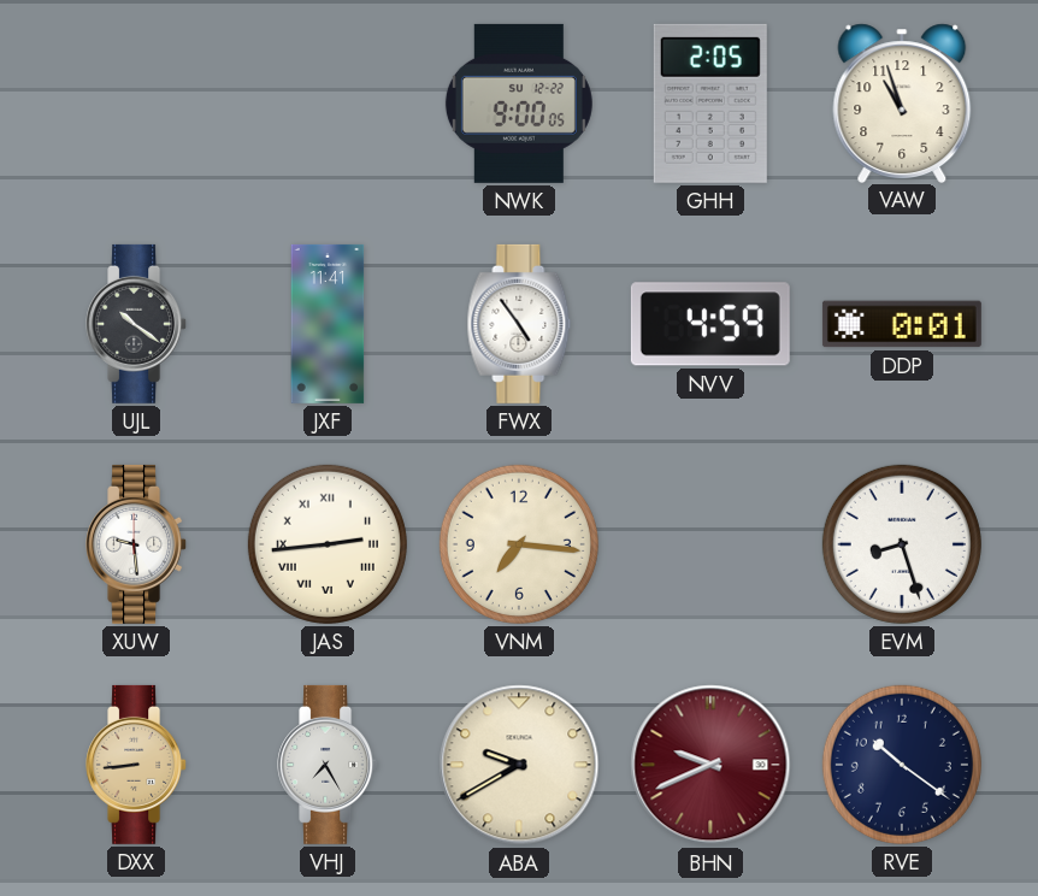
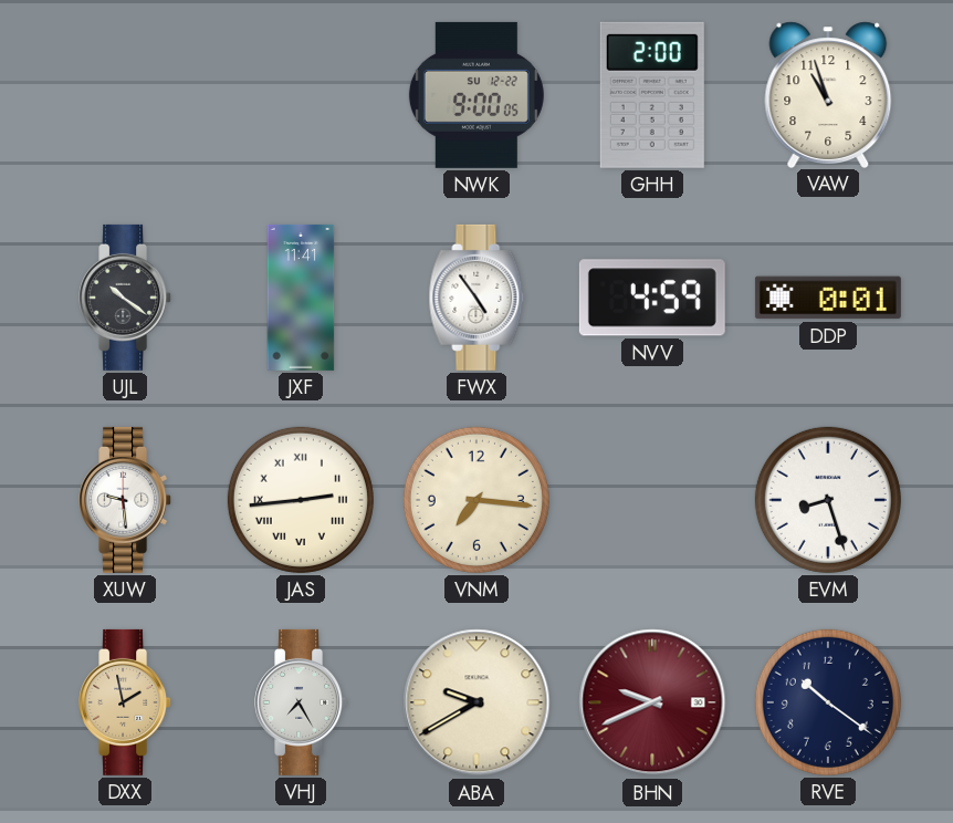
GHH: 2:05 -> 2:00
DXX: 8:44 -> 1:58
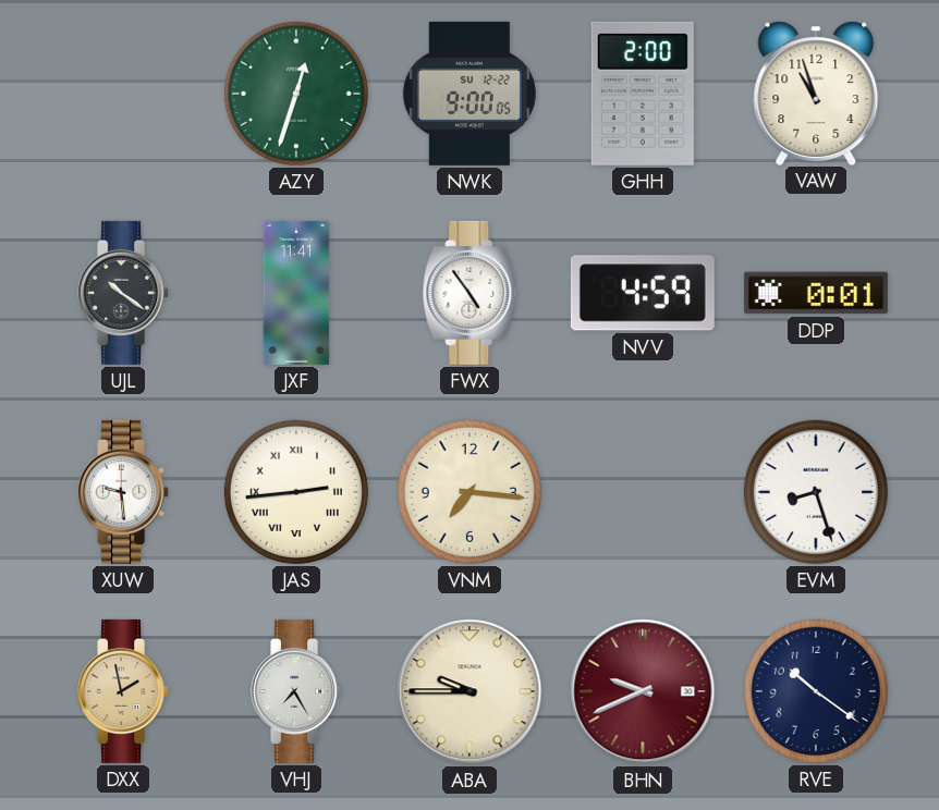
AZY: none -> 12:33
ABA: 9:40 -> 9:45
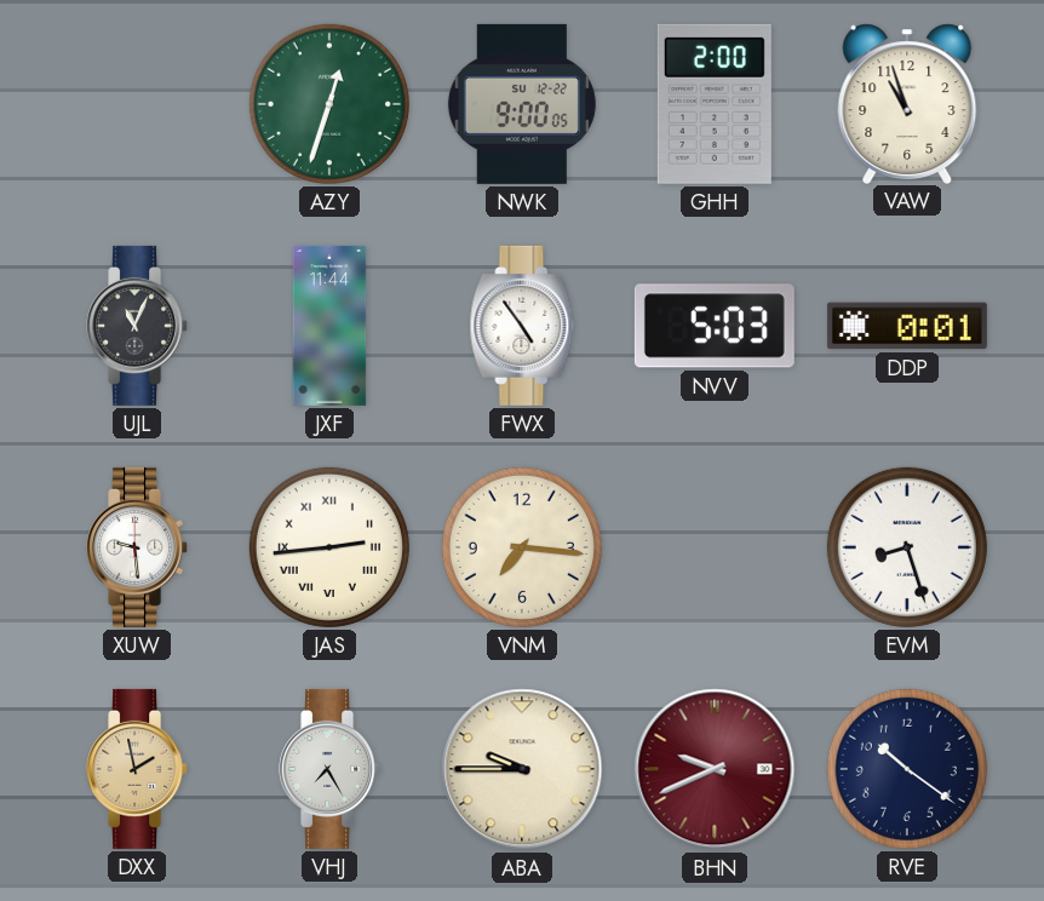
UJL: 10:21 -> 11:04
JXF: 11:41 -> 11:44
NVV: 4:59 -> 5:03
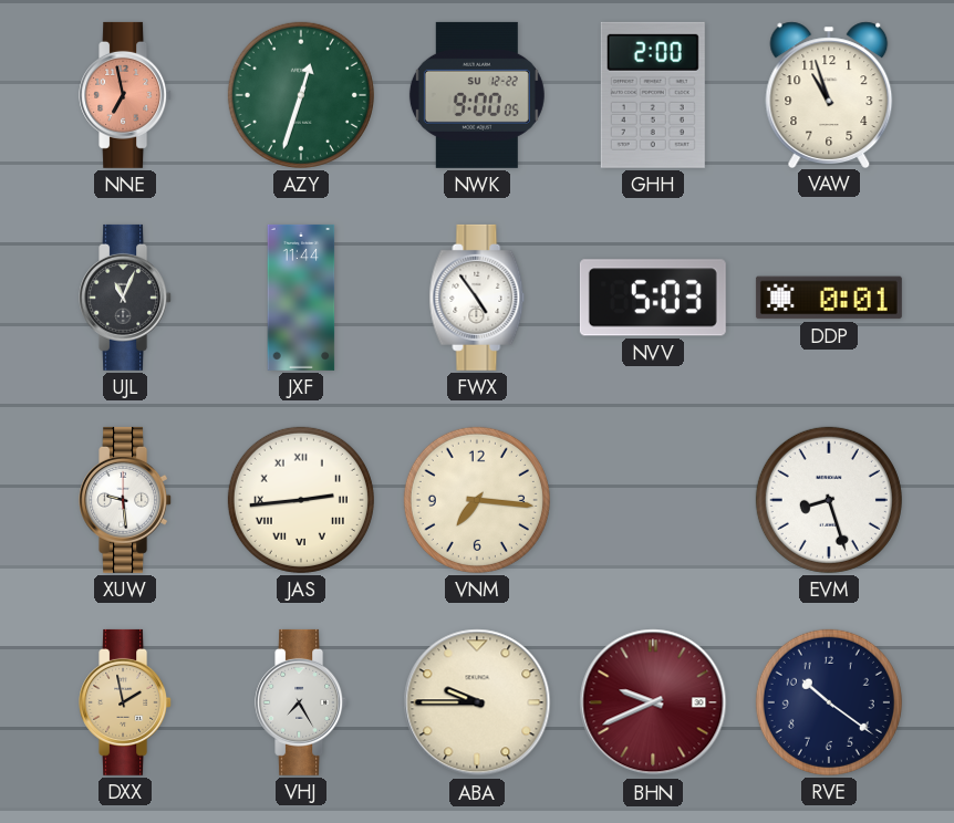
NNE: none -> 6:58
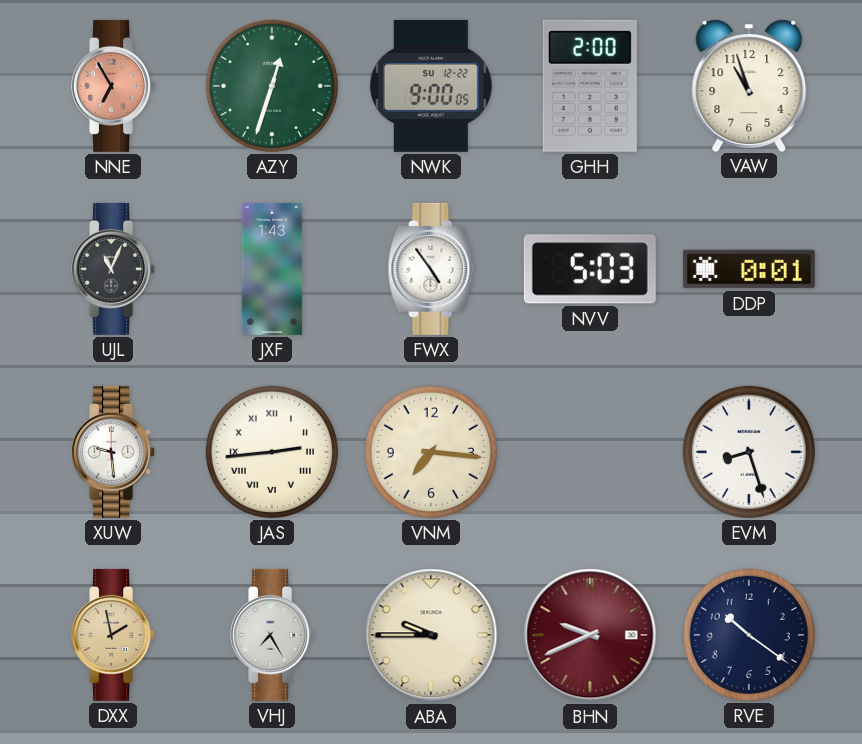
NNE: 6:58 -> 6:55
JXF: 11:44 -> 1:43
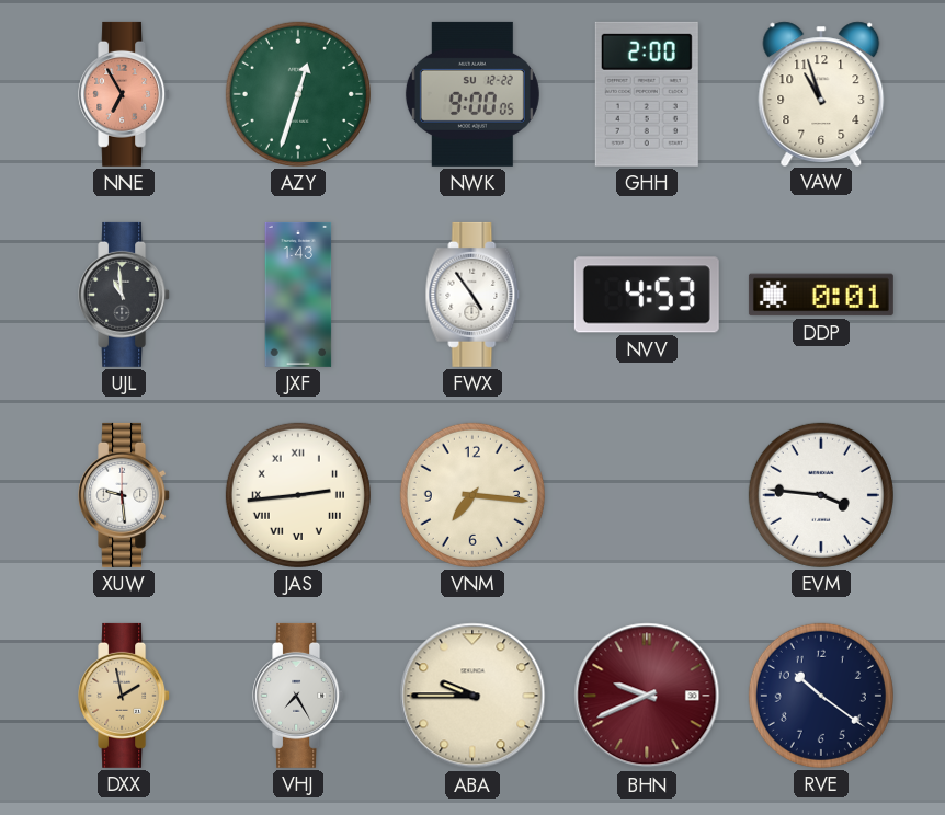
UJL: 11:04 -> 10:59
NVV: 5:03 -> 4:53
EVM: 8:27 -> 3:46
